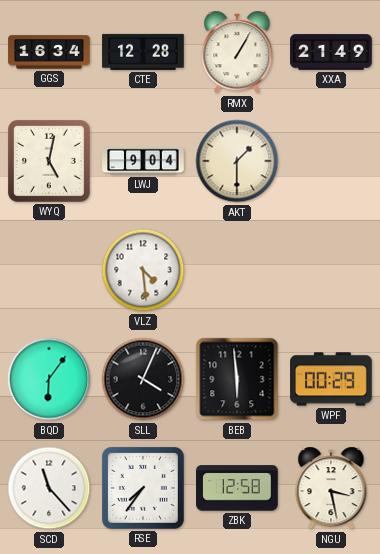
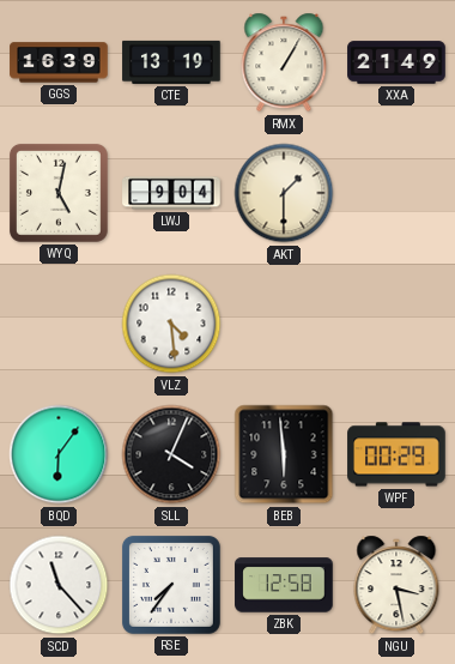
GGS: 16:34 -> 16:39
CTE: 12:28 -> 13:19
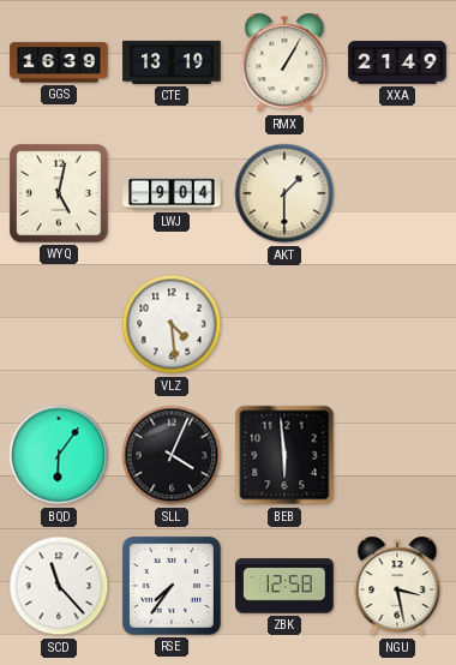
WPF: 00:29 -> none
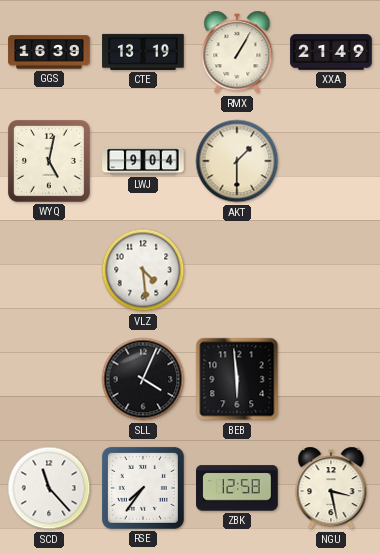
BQD: 6:06 -> none
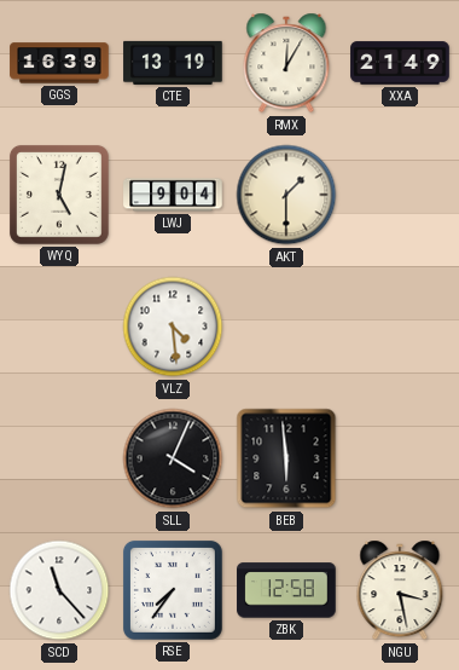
RMX: 1:05 -> 12:05
